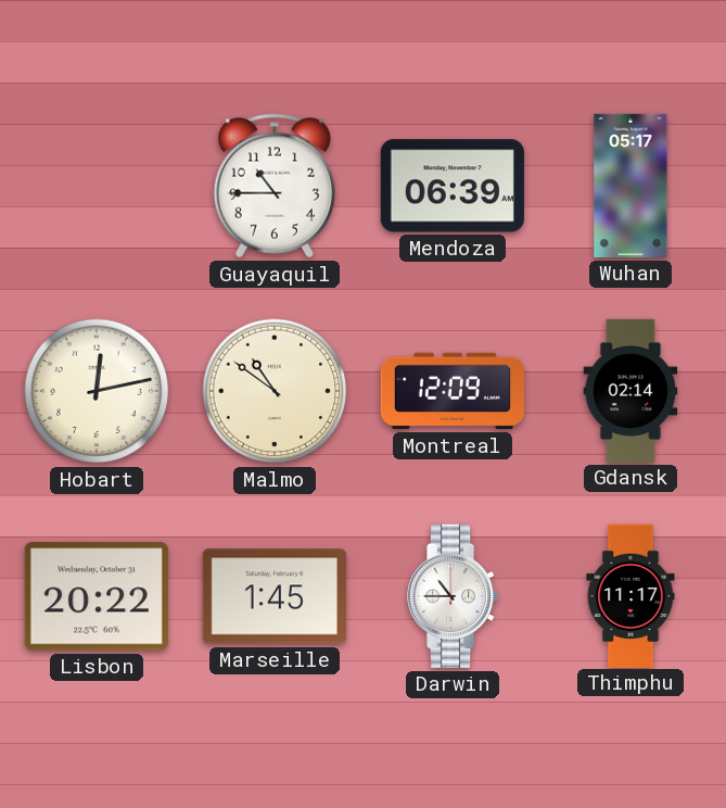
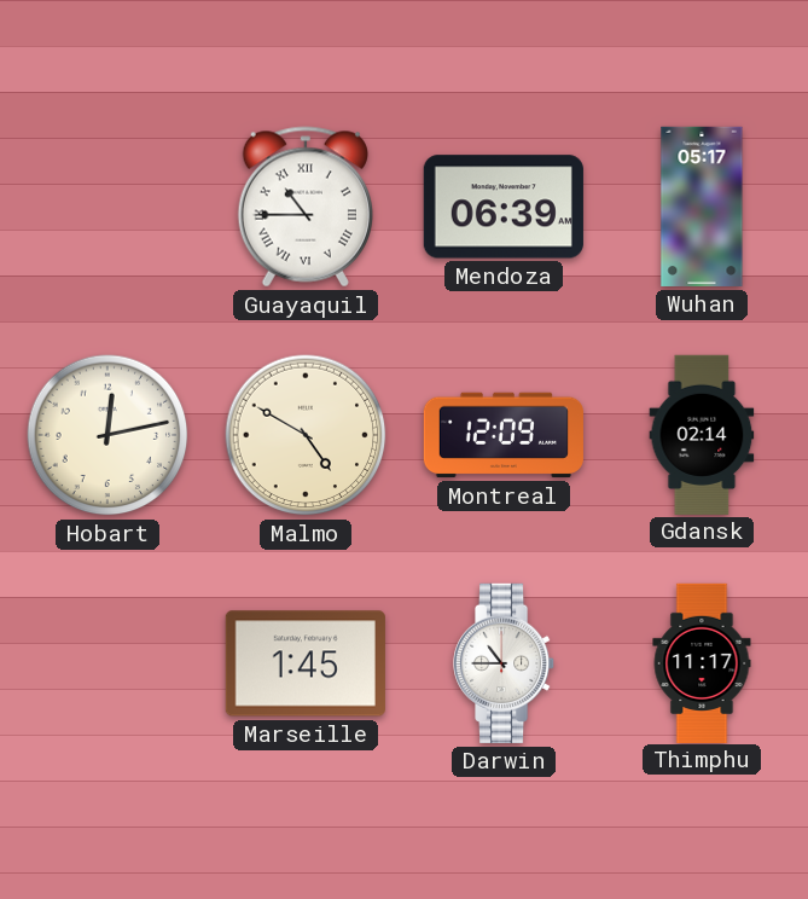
Guayaquil numerals: Arabic -> Roman
Malmo: 10:51 -> 4:50
Lisbon: 20:22 -> none
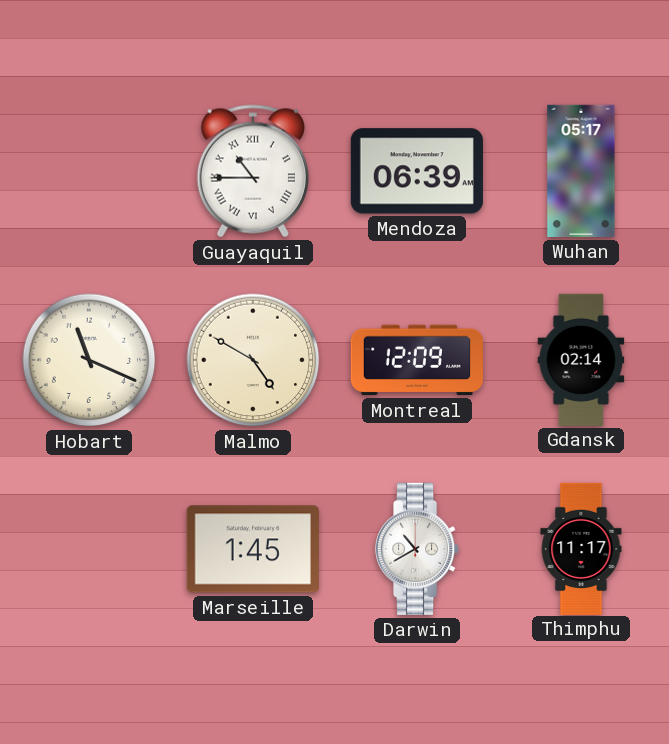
Hobart: 12:13 -> 11:19
Darwin: 10:45 -> 10:40
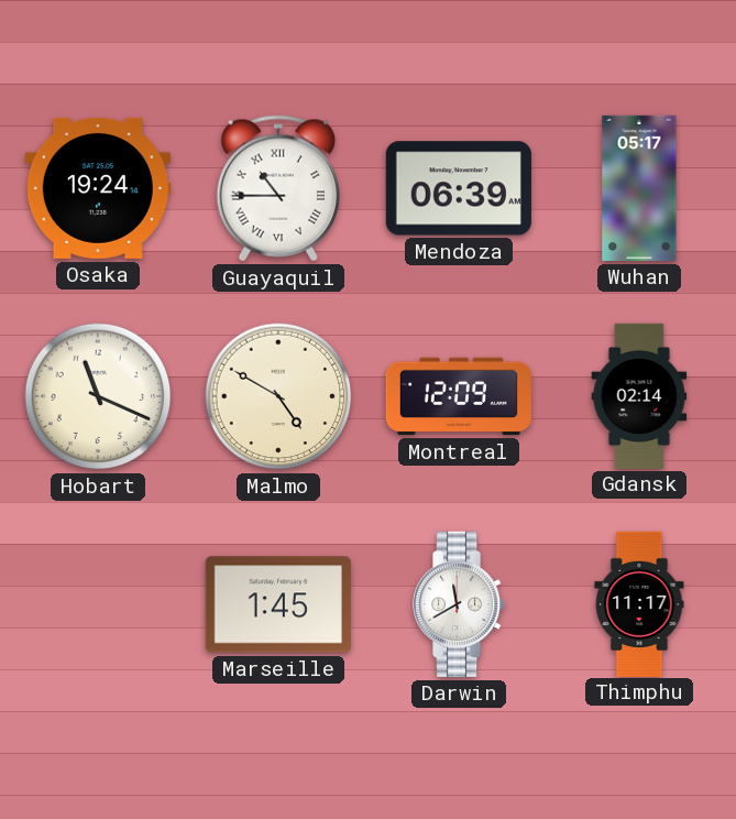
Osaka: none -> 19:24
Darwin: 10:40 -> 11:40
